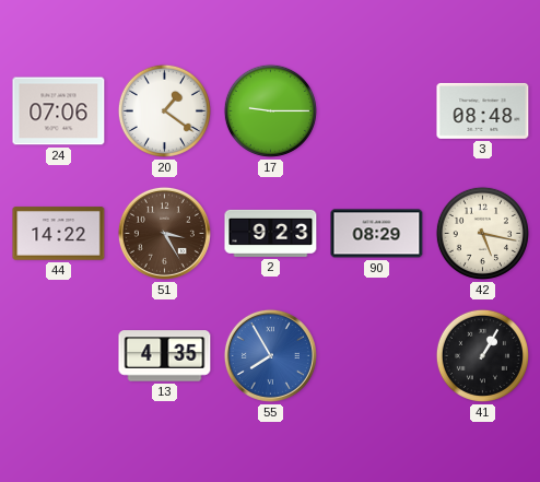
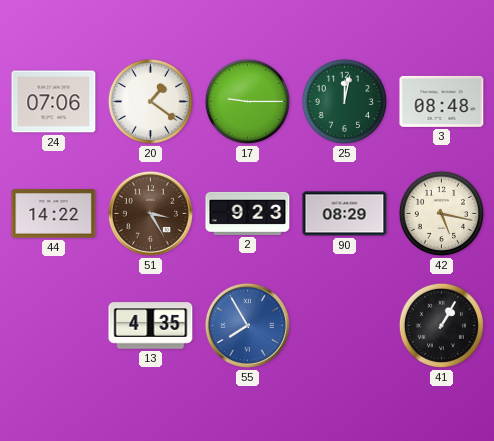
25: none -> 12:02
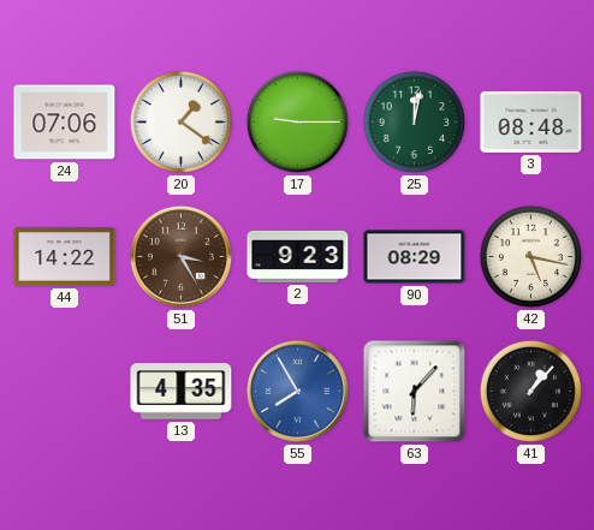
63: none -> 6:07
41: 1:05 -> 1:07
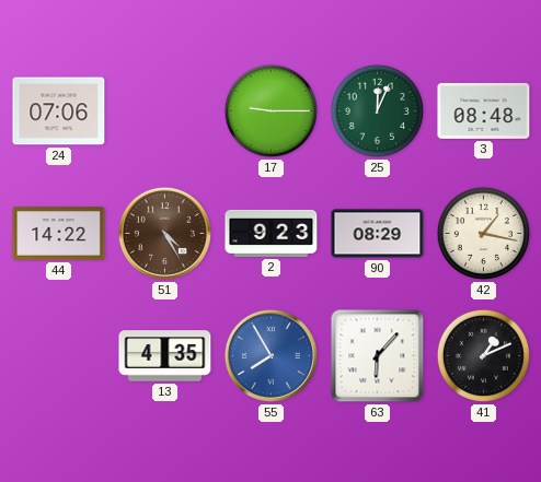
20: 1:21 -> none
25: 12:02 -> 12:04
51: 3:25 -> 4:25
42: 5:17 -> 1:17
41: 1:07 -> 1:11
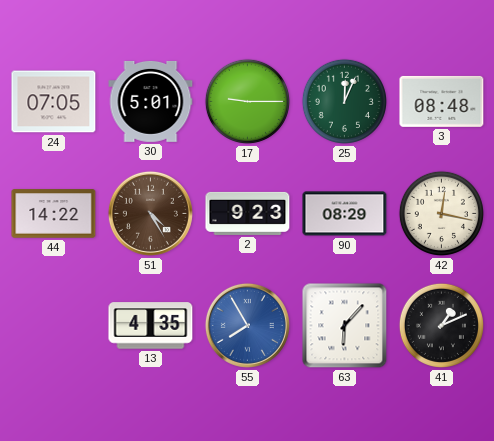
24: 07:06 -> 07:05
30: none -> 5:01
42: 1:17 -> 12:17
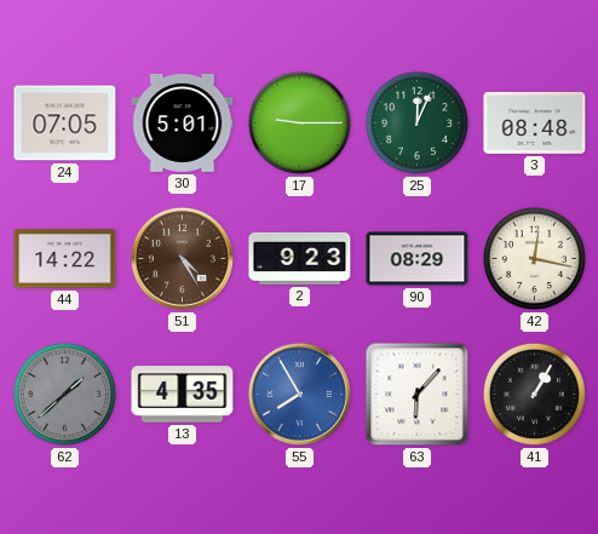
62: none -> 1:38
41: 1:11 -> 1:05
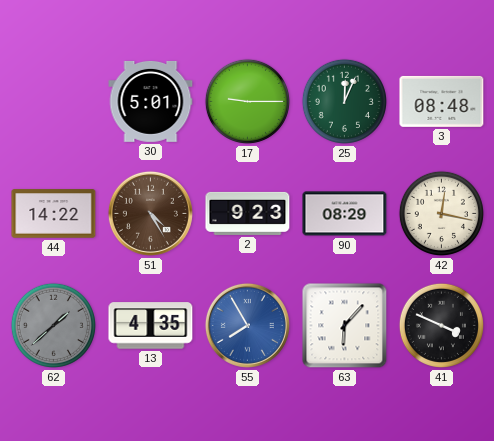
24: 07:05 -> none
41: 1:05 -> 3:49
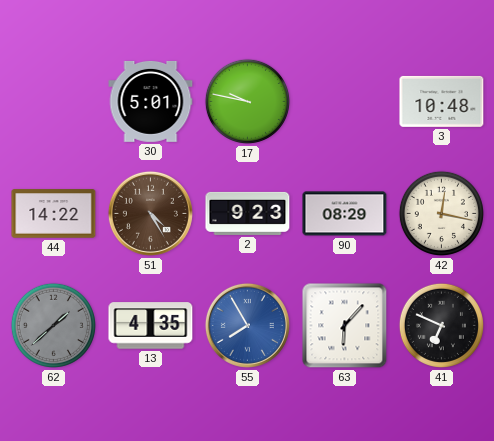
17: 9:15 -> 9:47
25: 12:04 -> none
3: 08:48 -> 10:48
41: 3:49 -> 6:49
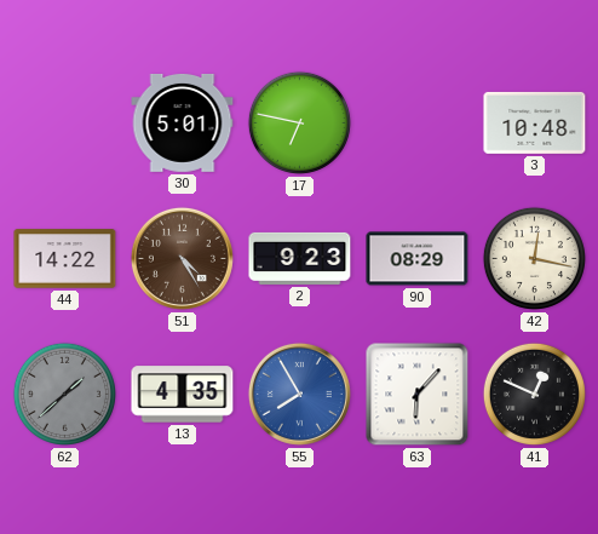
17: 9:47 -> 6:47
41: 6:49 -> 12:49
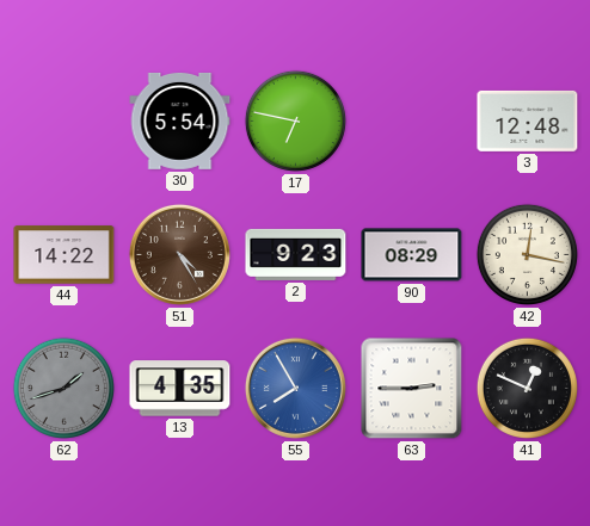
30: 5:01 -> 5:54
3: 10:48 -> 12:48
62: 1:38 -> 1:42
63: 6:07 -> 2:45
